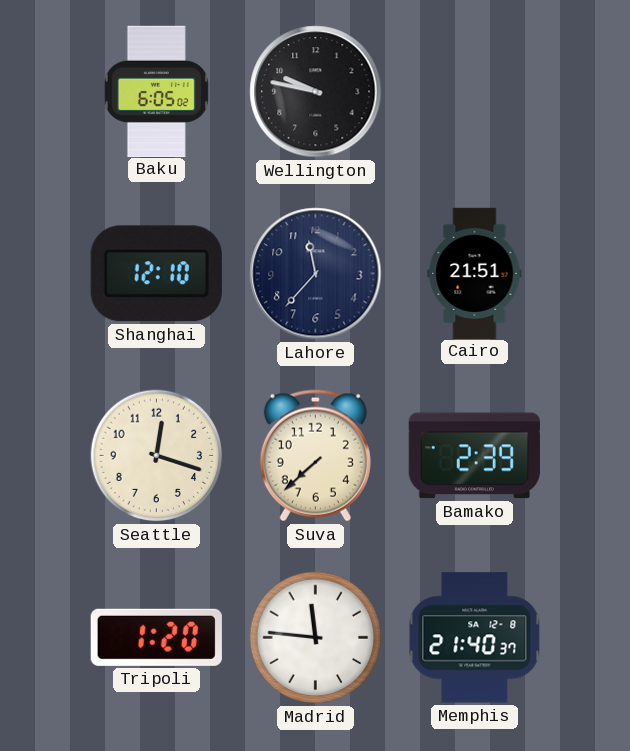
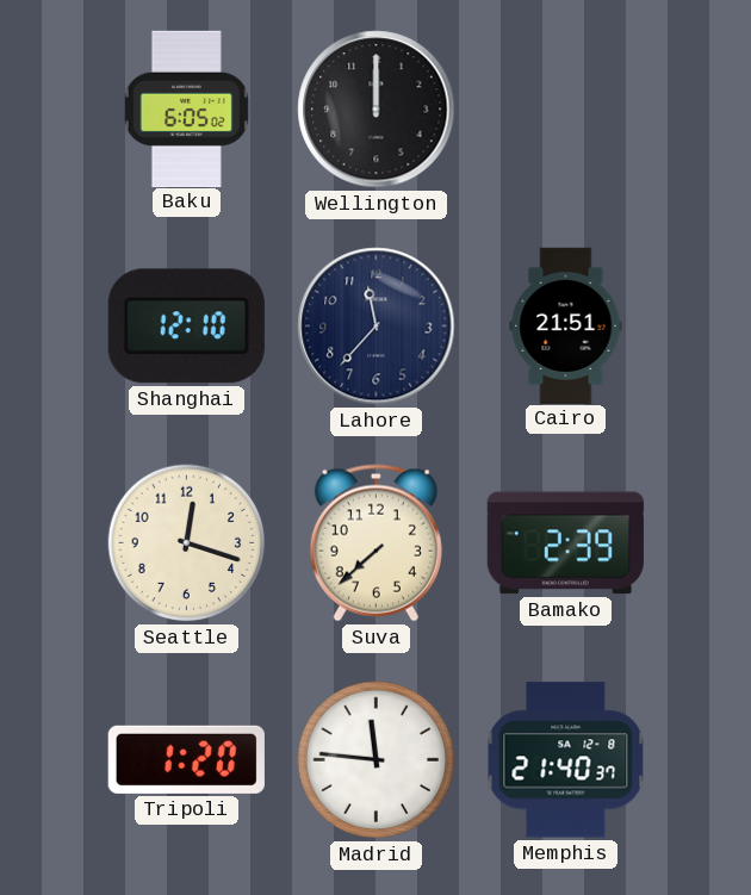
Wellington: 9:47 -> 12:00
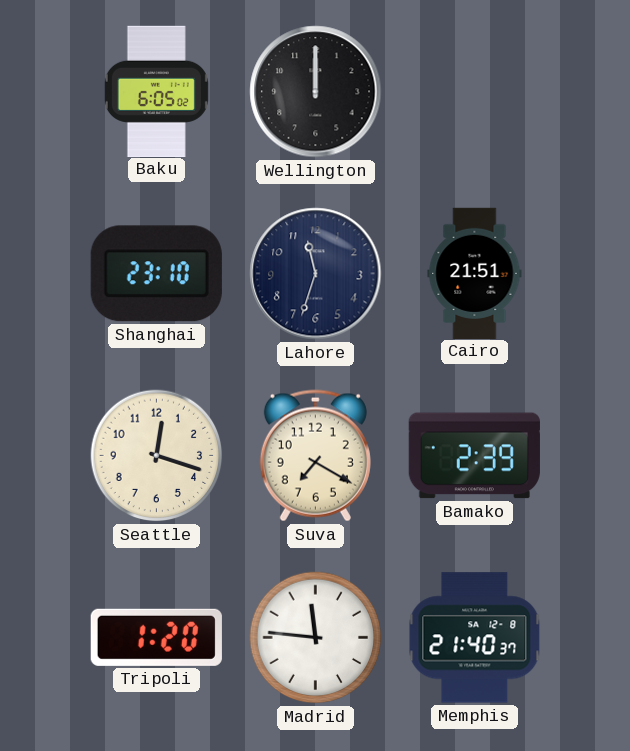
Shanghai: 12:10 -> 23:10
Lahore: 11:37 -> 11:33
Suva: 7:38 -> 7:20
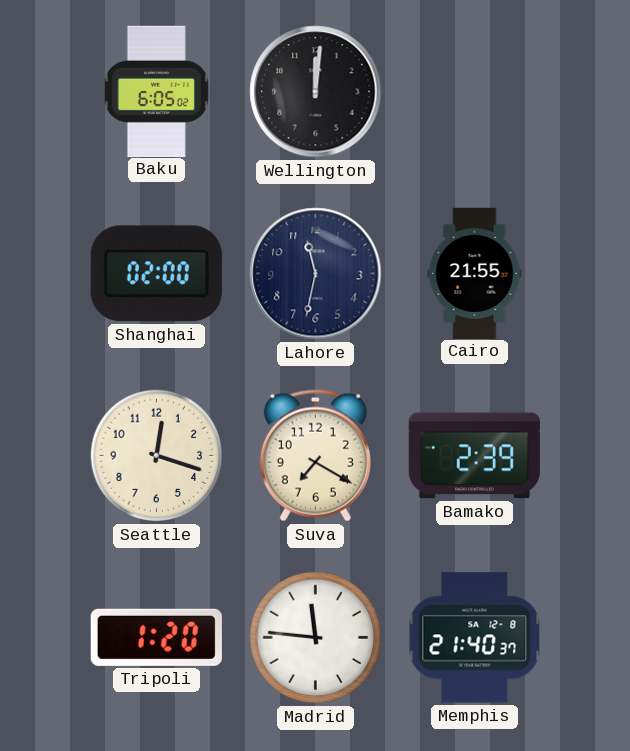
Wellington: 12:00 -> 12:01
Shanghai: 23:10 -> 02:00
Lahore: 11:33 -> 11:32
Cairo: 21:51 -> 21:55
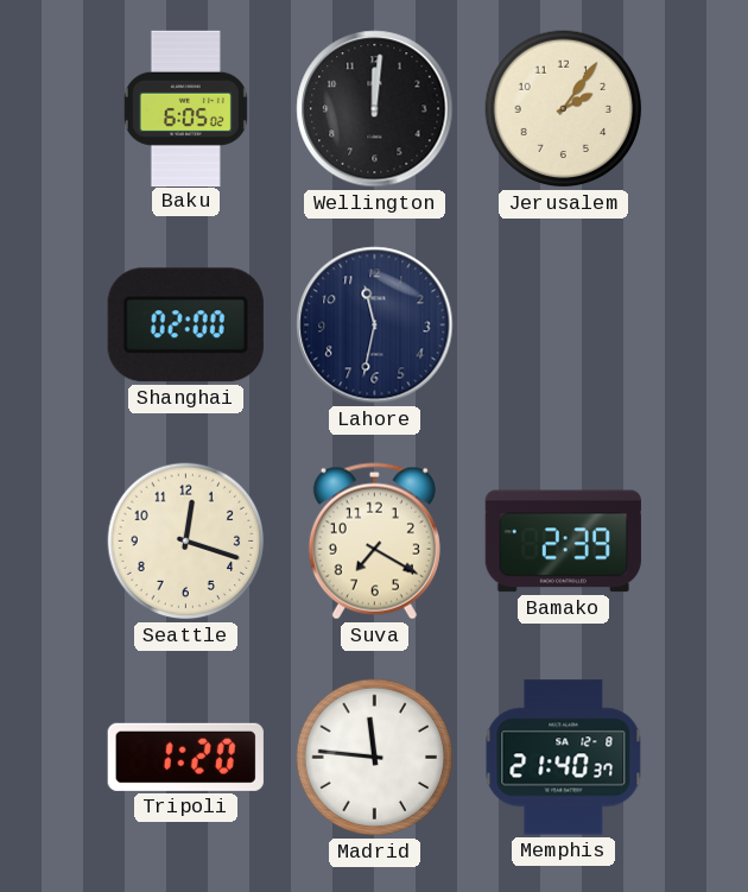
Jerusalem: none -> 2:06
Cairo: 21:55 -> none
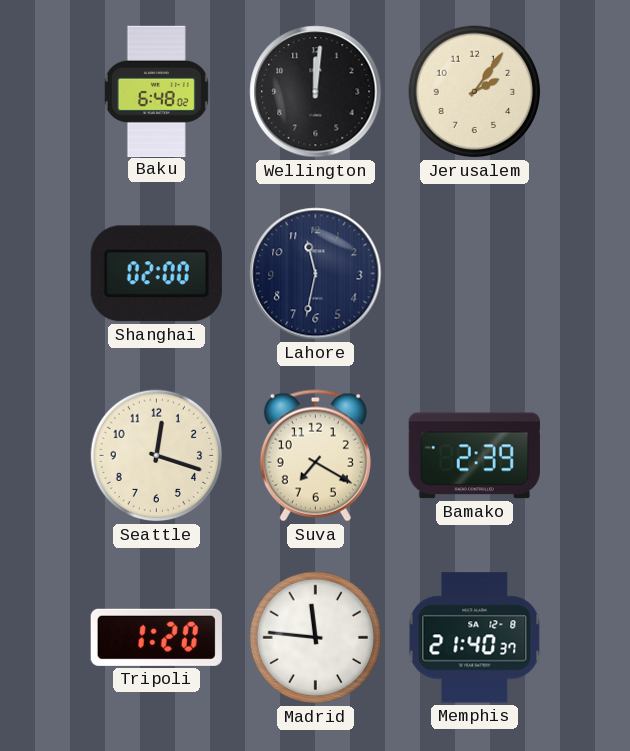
Baku: 6:05 -> 6:48
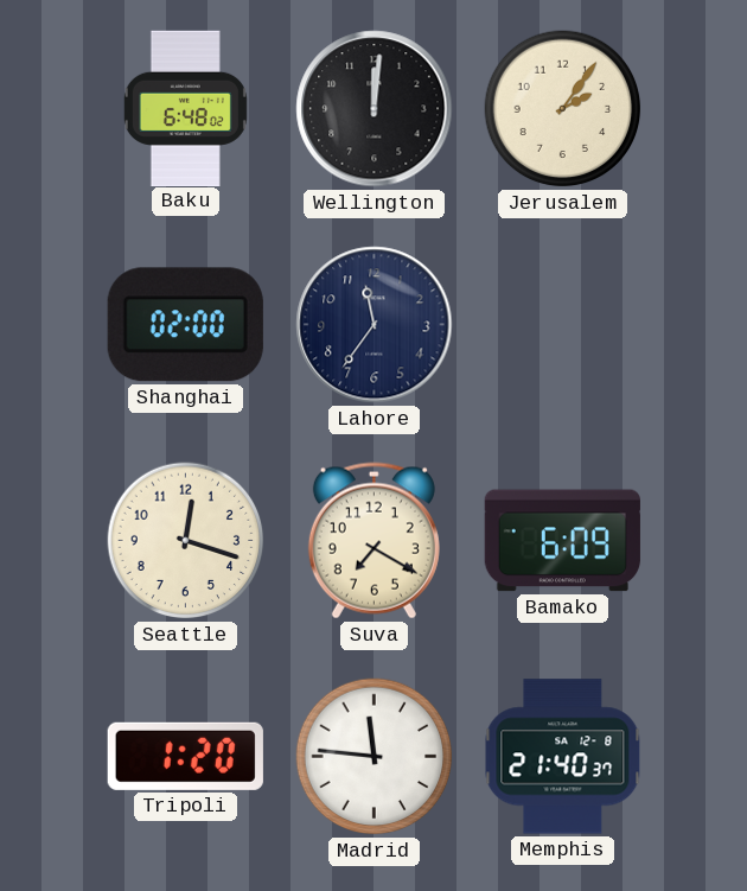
Lahore: 11:32 -> 11:36
Bamako: 2:39 -> 6:09
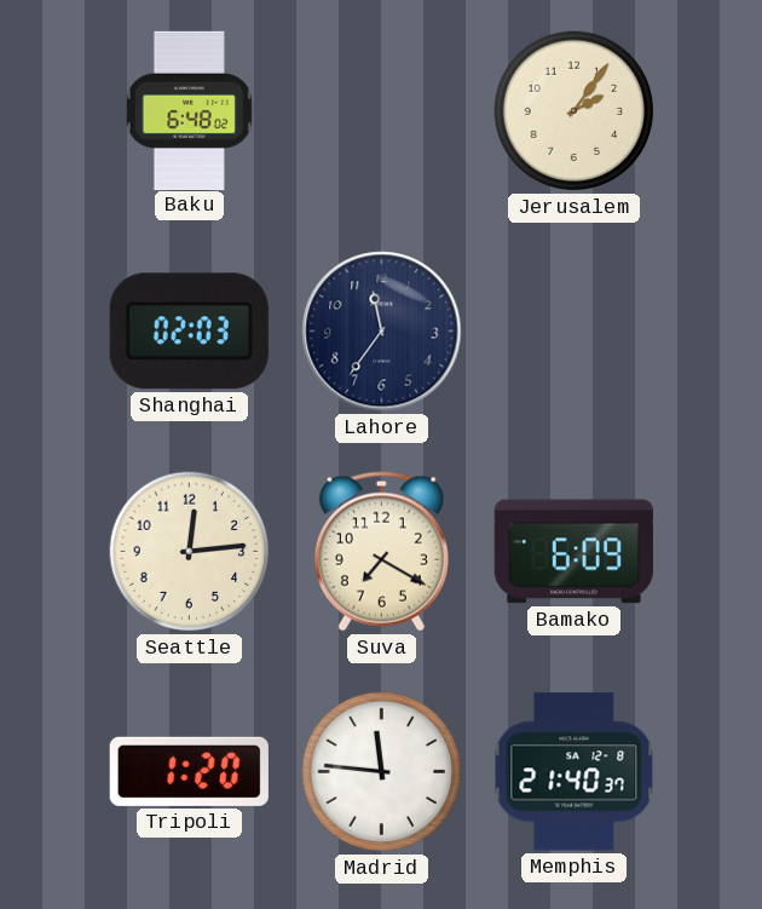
Wellington: 12:01 -> none
Shanghai: 02:00 -> 02:03
Seattle: 12:18 -> 12:14
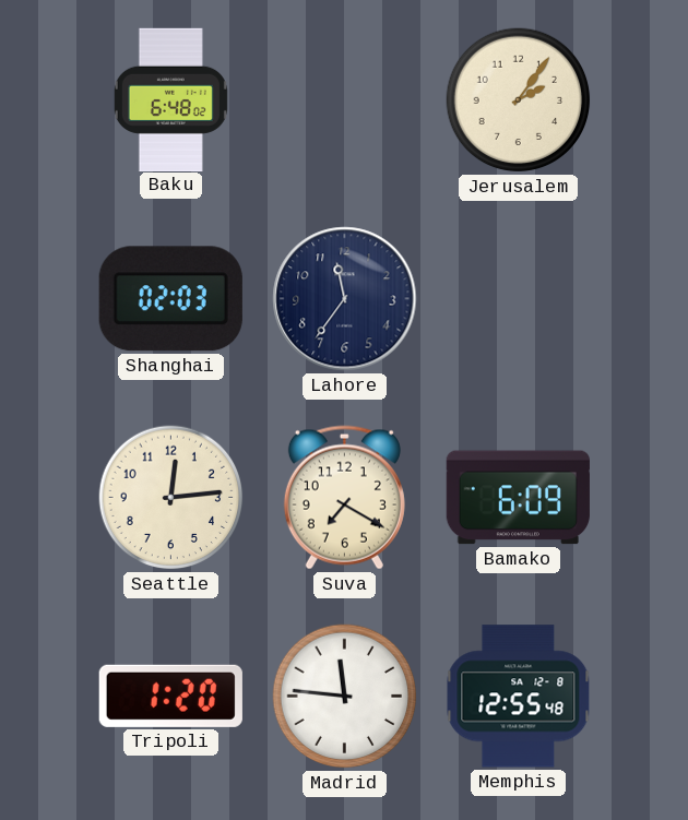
Memphis: 21:40 -> 12:55
